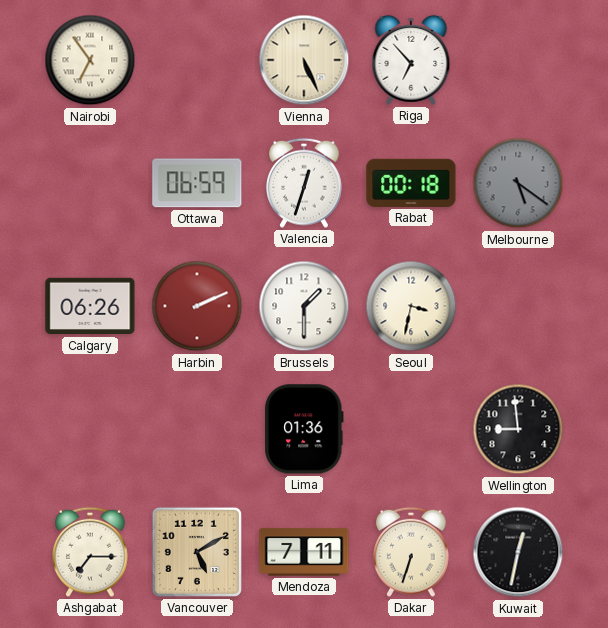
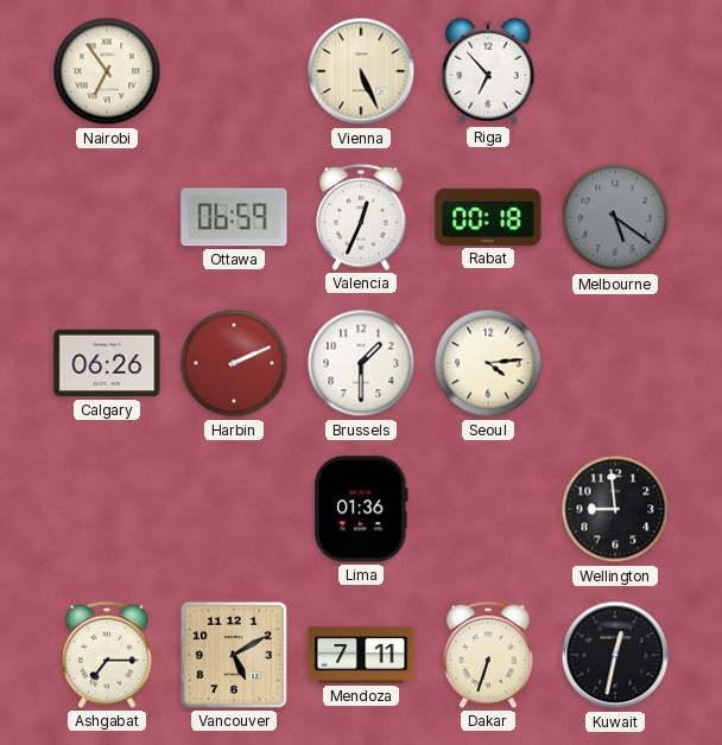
Valencia: 12:33 -> 12:34
Seoul: 3:32 -> 4:14
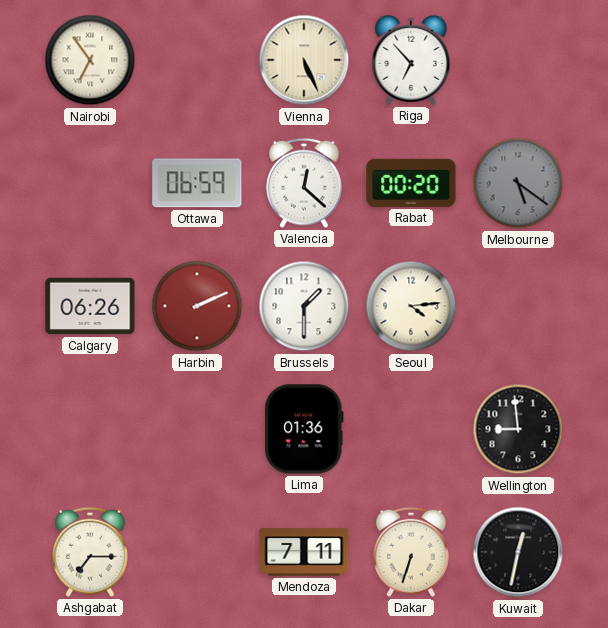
Valencia: 12:34 -> 12:22
Rabat: 00:18 -> 00:20
Vancouver: 5:10 -> none
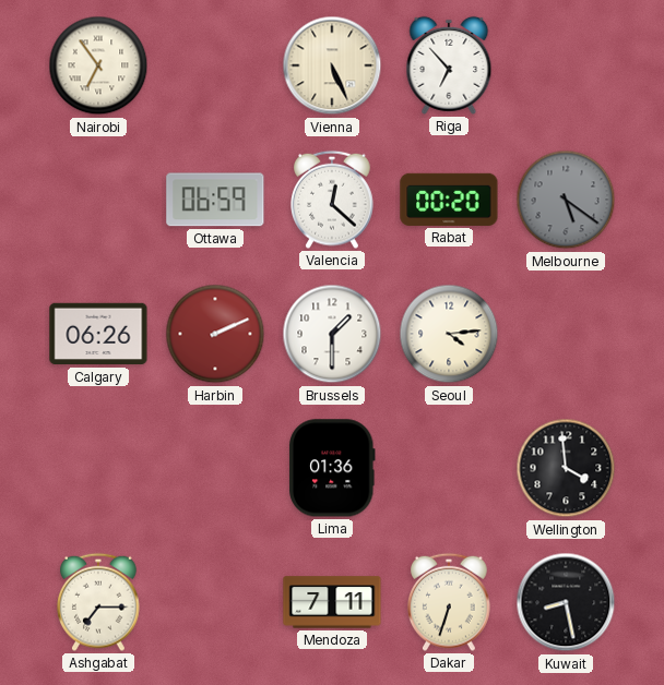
Wellington: 8:59 -> 3:59
Kuwait: 12:32 -> 8:28
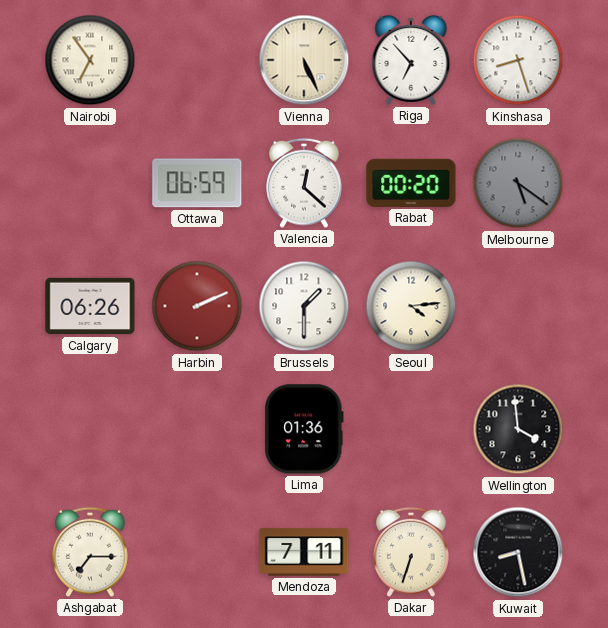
Kinshasa: none -> 8:27
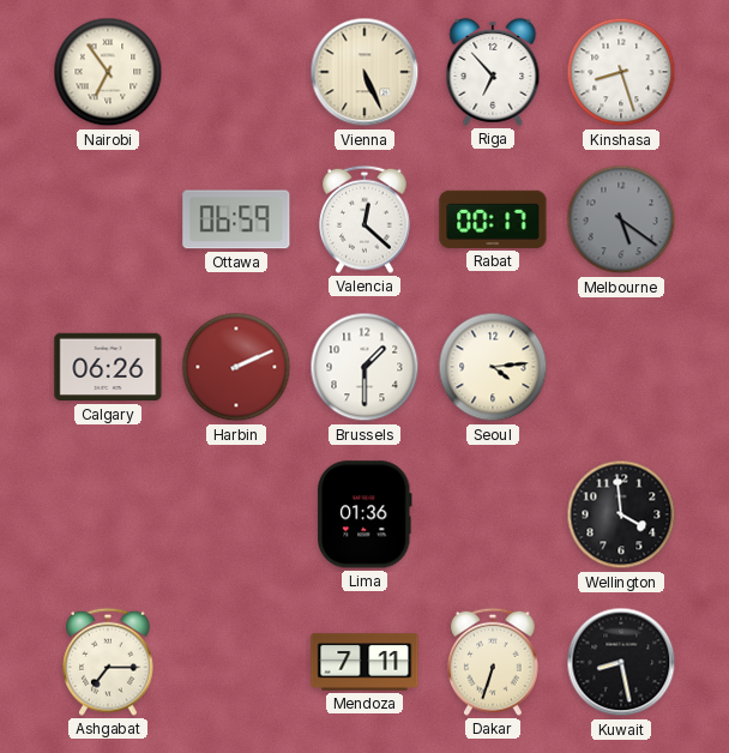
Rabat: 00:20 -> 00:17
